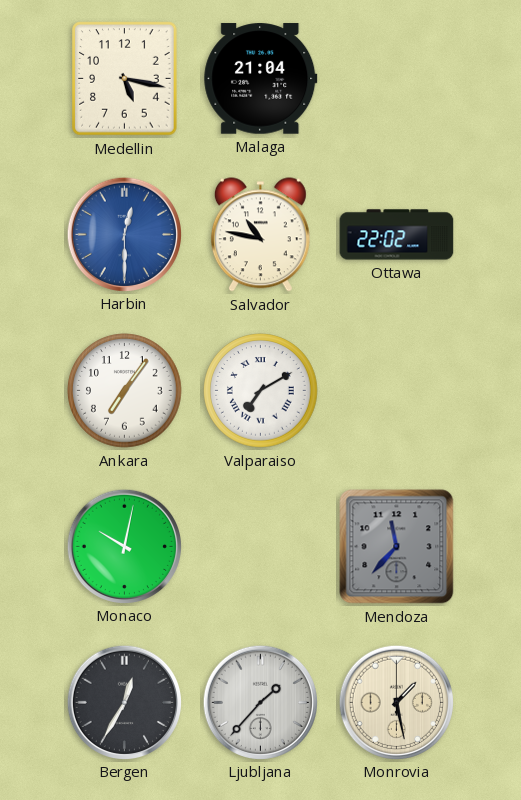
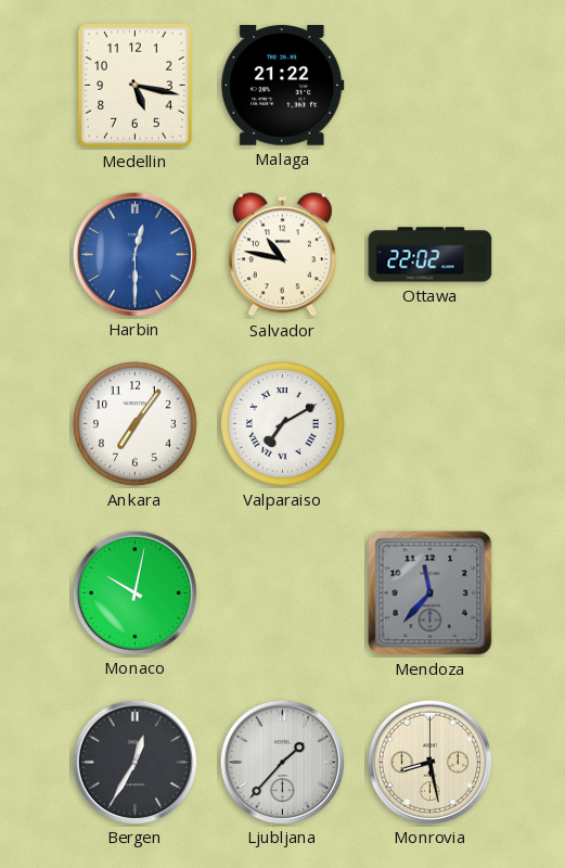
Malaga: 21:04 -> 21:22
Monrovia: 1:28 -> 8:28
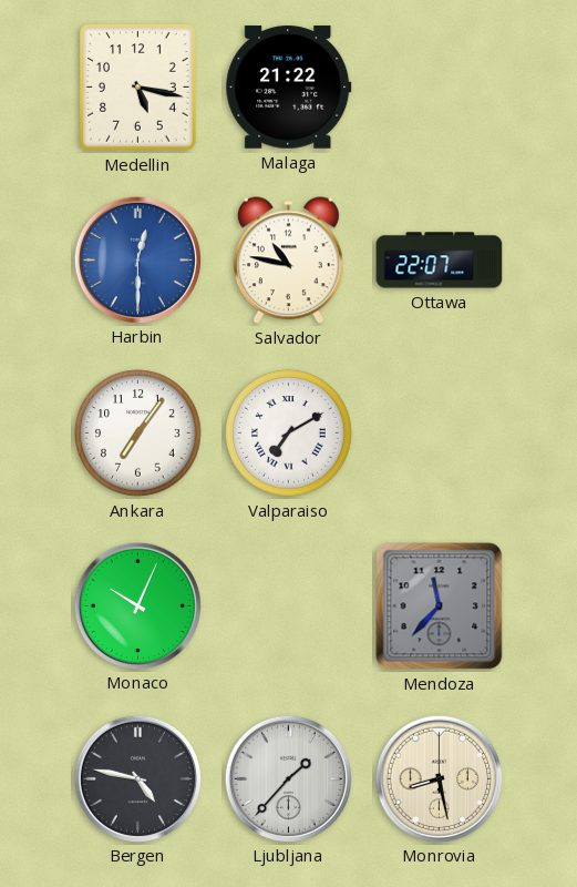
Ottawa: 22:02 -> 22:07
Monaco: 10:02 -> 10:04
Bergen: 12:35 -> 4:47
